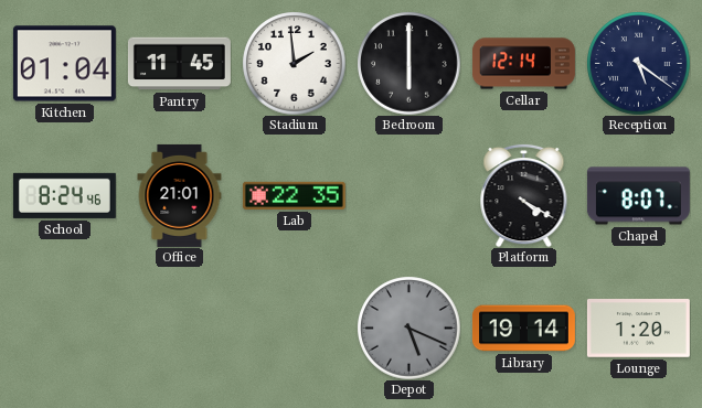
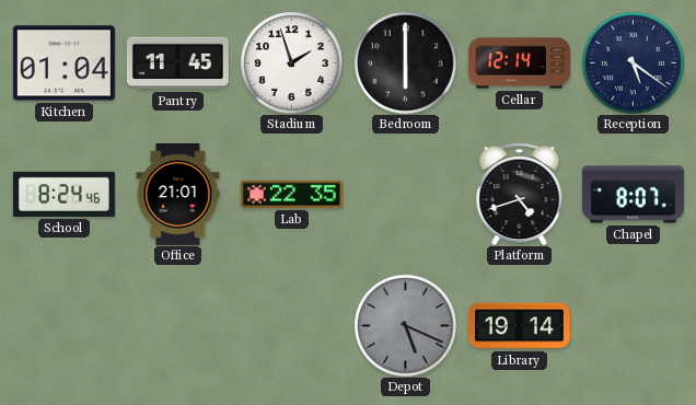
Stadium: 1:59 -> 1:57
Platform: 4:20 -> 4:42
Lounge: 1:20 -> none
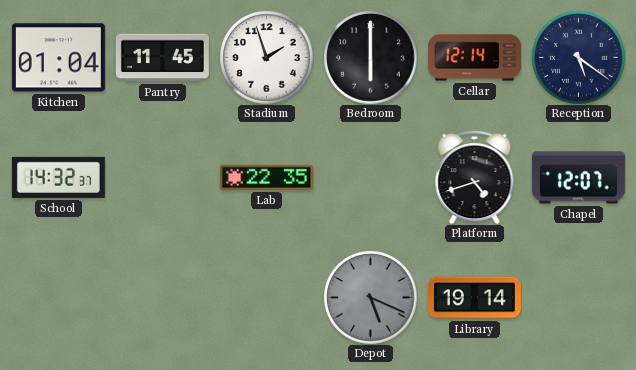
School: 8:24 -> 14:32
Office: 21:01 -> none
Chapel: 8:07 -> 12:07
